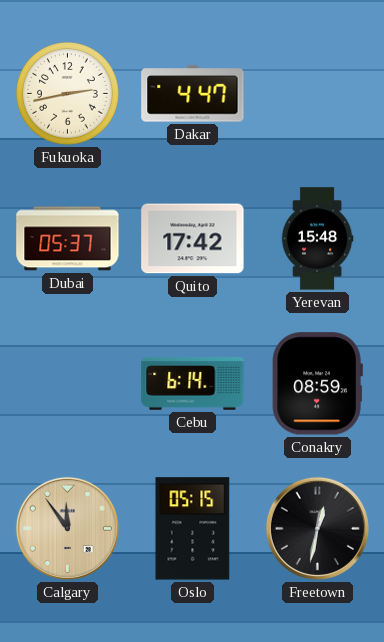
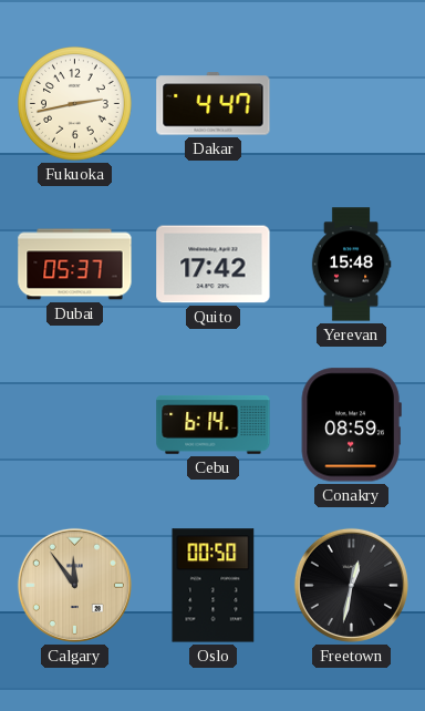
Oslo: 05:15 -> 00:50
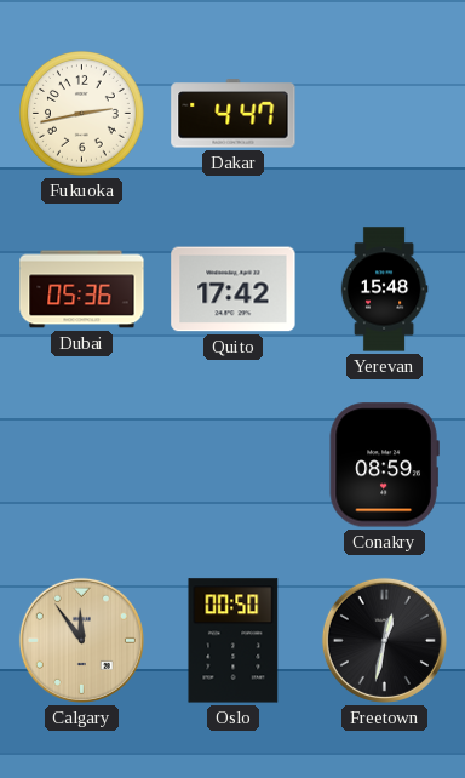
Dubai: 05:37 -> 05:36
Cebu: 6:14 -> none
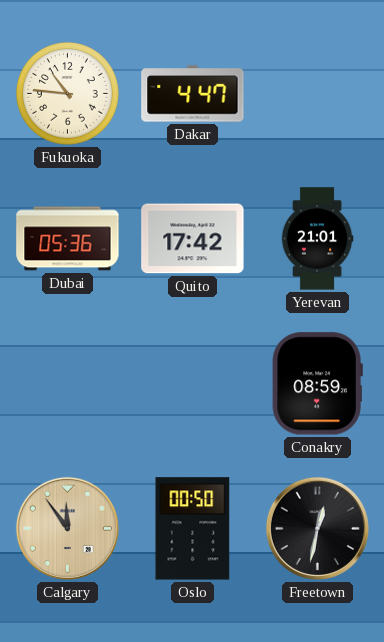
Fukuoka: 2:43 -> 10:46
Yerevan: 15:48 -> 21:01
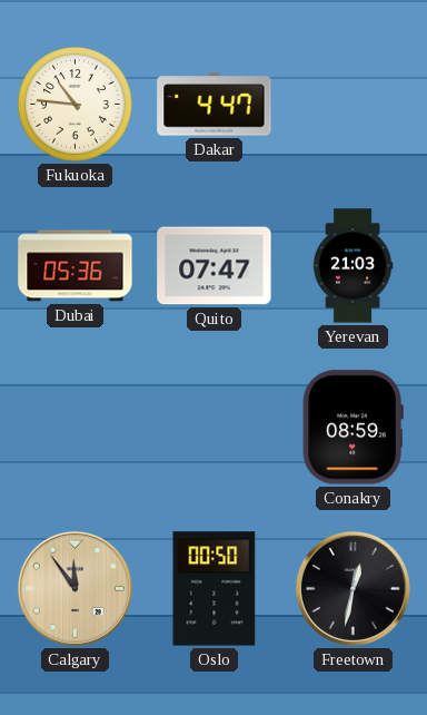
Quito: 17:42 -> 07:47
Yerevan: 21:01 -> 21:03
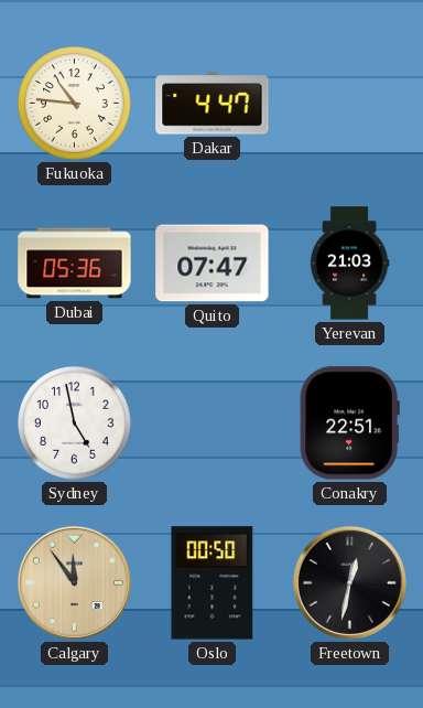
Sydney: none -> 4:58
Conakry: 08:59 -> 22:51
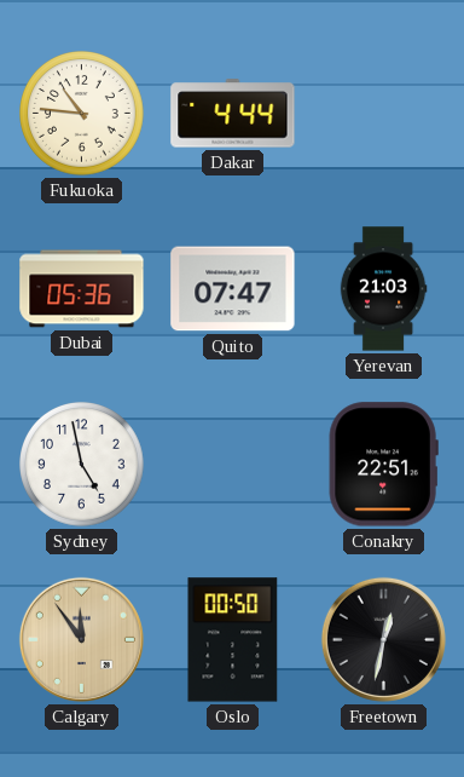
Dakar: 4:47 -> 4:44
